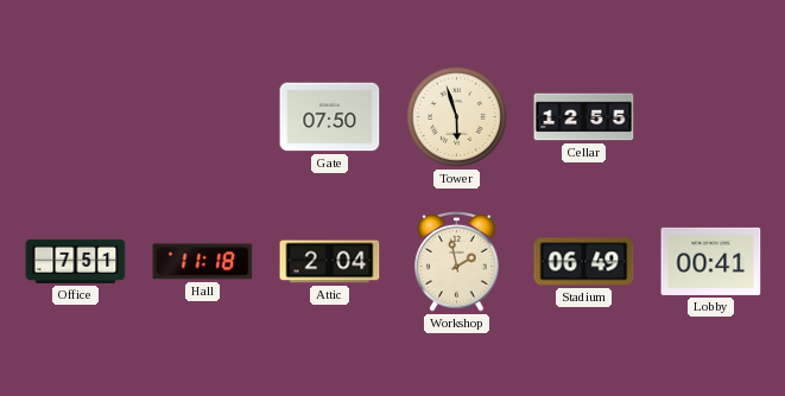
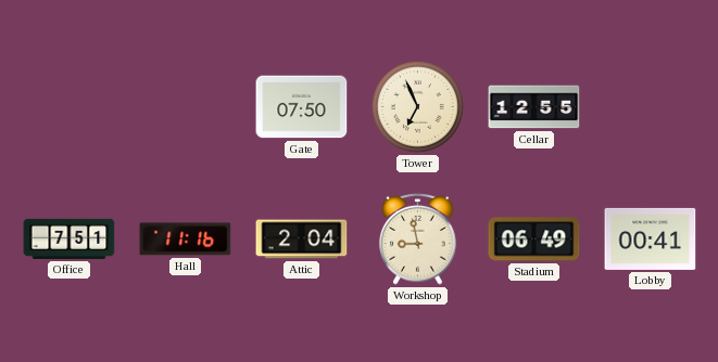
Tower: 5:57 -> 6:56
Hall: 11:18 -> 11:16
Workshop: 1:58 -> 8:58
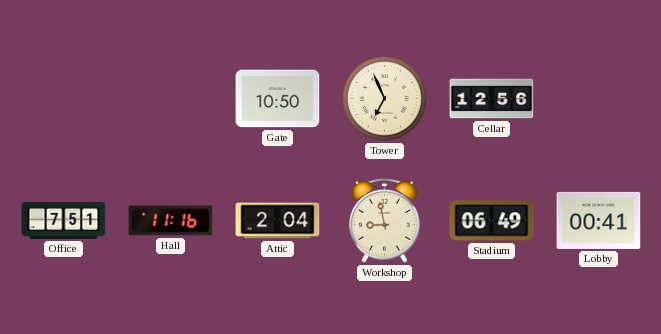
Gate: 07:50 -> 10:50
Cellar: 12:55 -> 12:56
